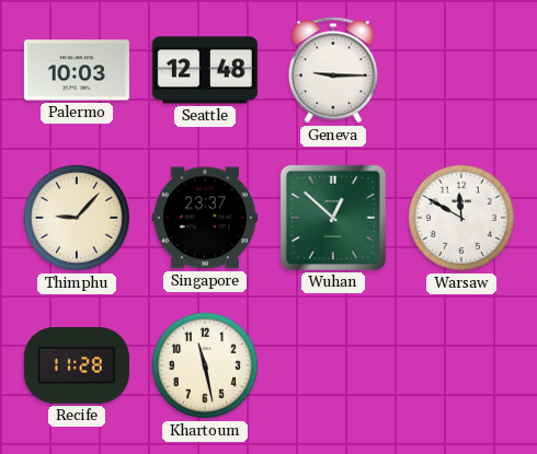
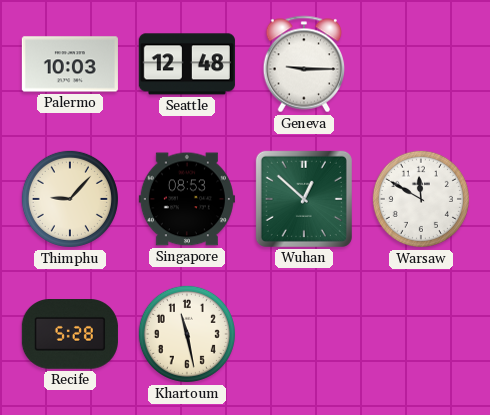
Singapore: 23:37 -> 08:53
Recife: 11:28 -> 5:28
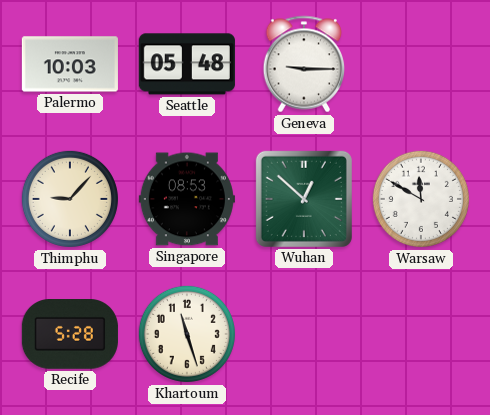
Seattle: 12:48 -> 05:48
Khartoum: 11:28 -> 11:27
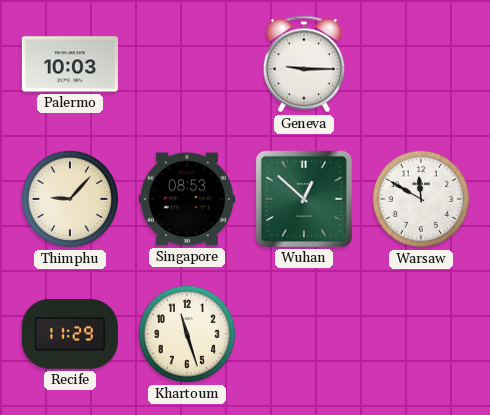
Seattle: 05:48 -> none
Recife: 5:28 -> 11:29
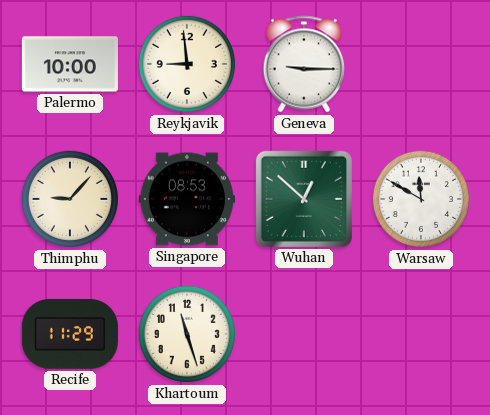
Palermo: 10:03 -> 10:00
Reykjavik: none -> 8:59
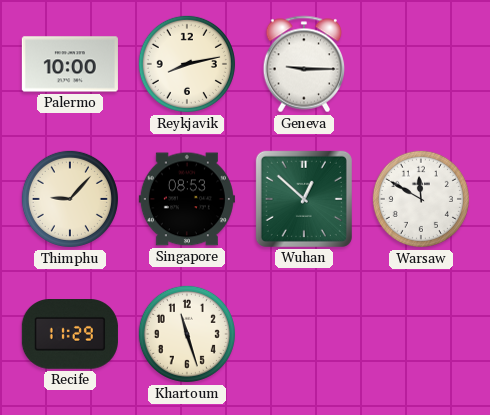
Reykjavik: 8:59 -> 8:13
